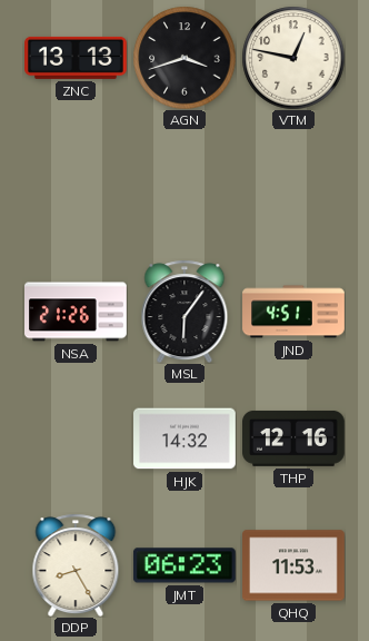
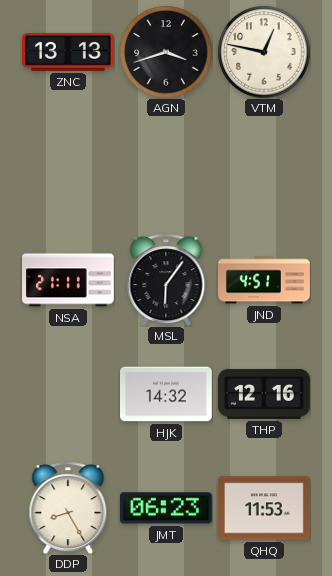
NSA: 21:26 -> 21:11
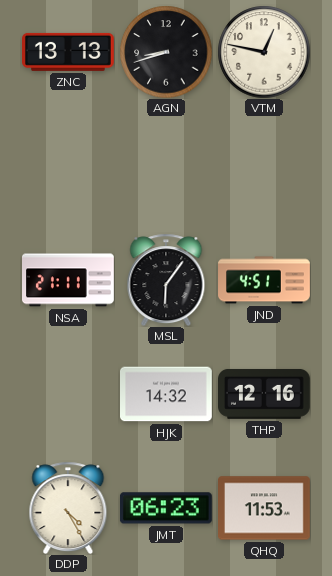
AGN: 3:42 -> 8:42
DDP: 8:25 -> 4:25
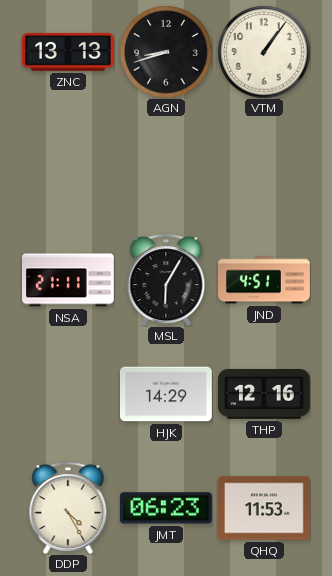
VTM: 12:47 -> 1:06
MSL: 6:06 -> 6:05
HJK: 14:32 -> 14:29
